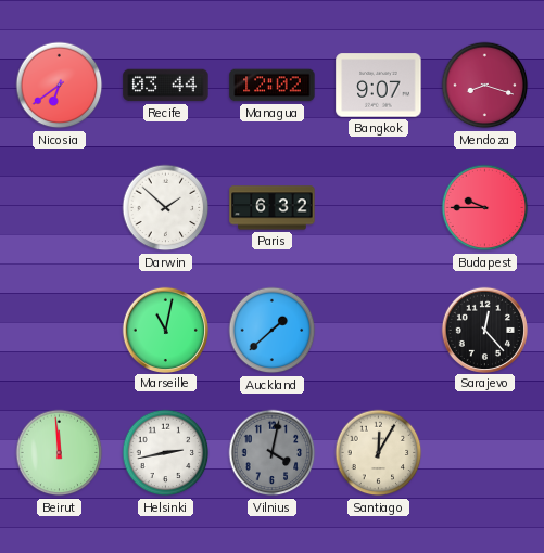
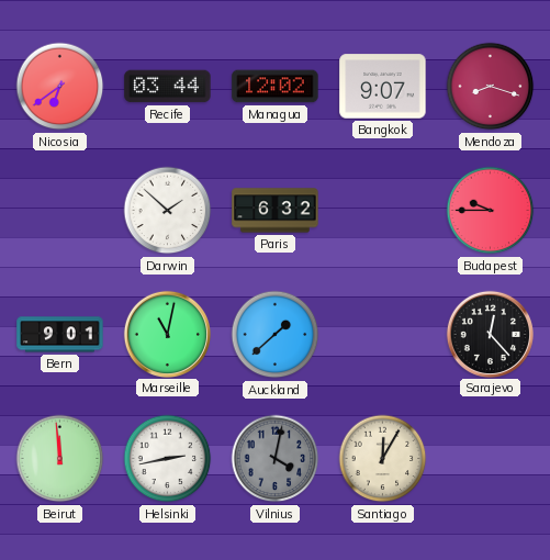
Bern: none -> 9:01
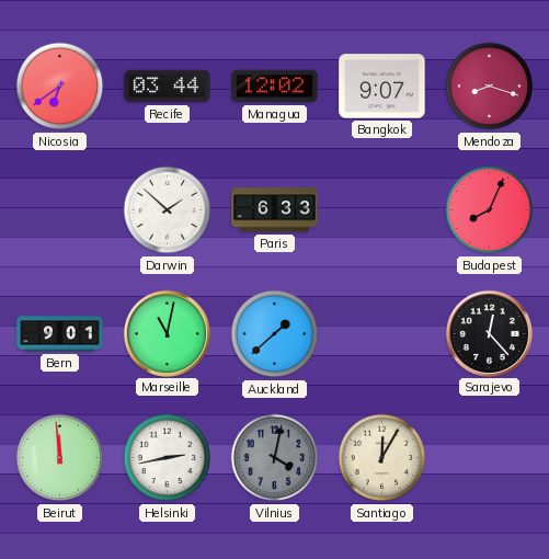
Paris: 6:32 -> 6:33
Budapest: 9:45 -> 8:04
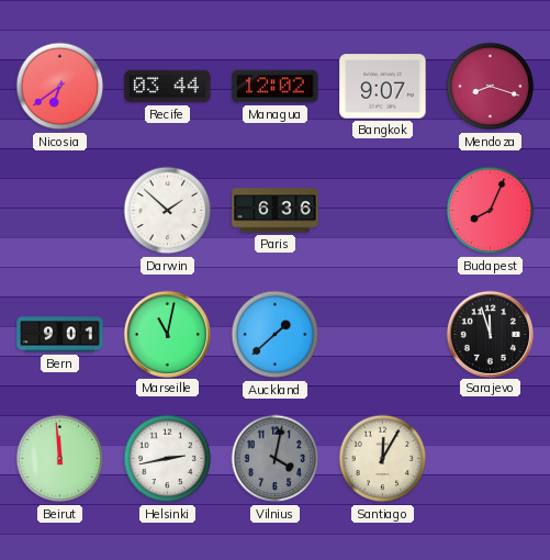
Paris: 6:33 -> 6:36
Sarajevo: 12:23 -> 11:57
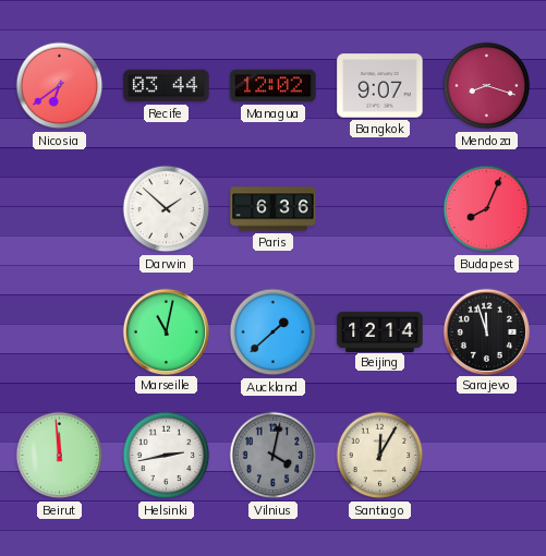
Bern: 9:01 -> none
Beijing: none -> 12:14
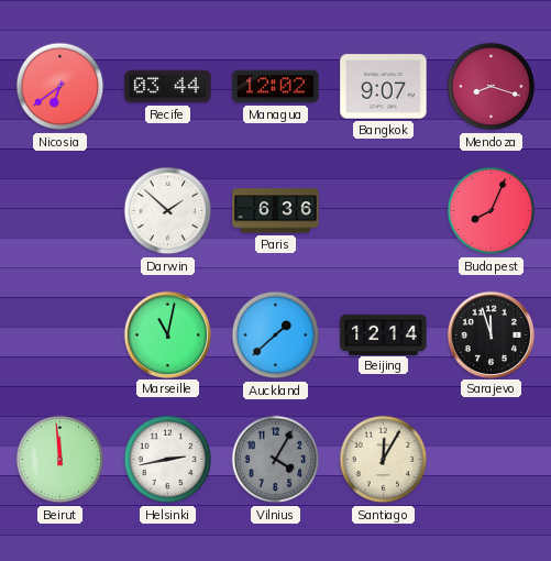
Vilnius: 4:02 -> 4:05
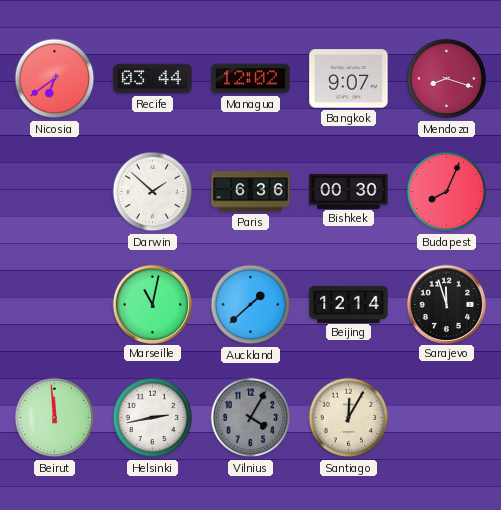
Bishkek: none -> 00:30
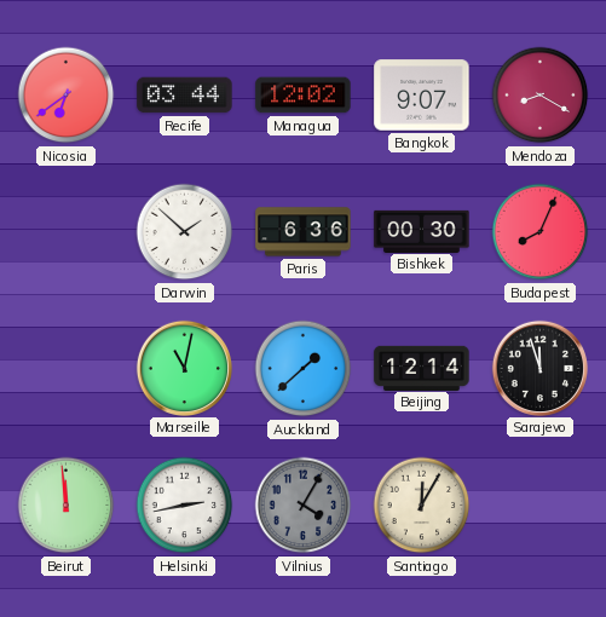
Mendoza: 8:18 -> 8:20
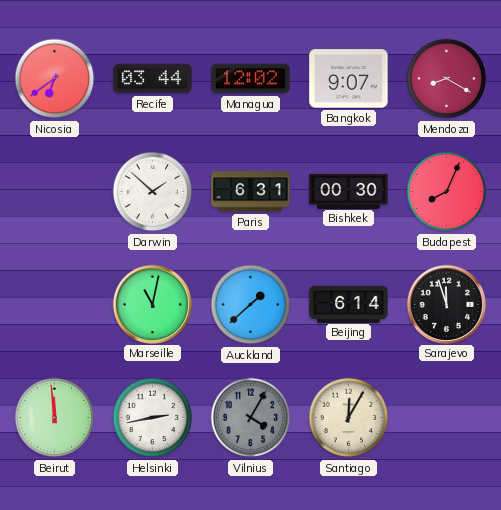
Paris: 6:36 -> 6:31
Beijing: 12:14 -> 6:14
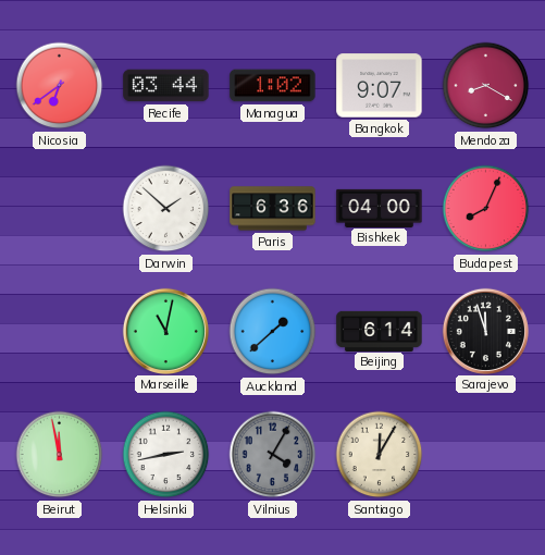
Managua: 12:02 -> 1:02
Paris: 6:31 -> 6:36
Bishkek: 00:30 -> 04:00
Beirut: 11:59 -> 11:58
